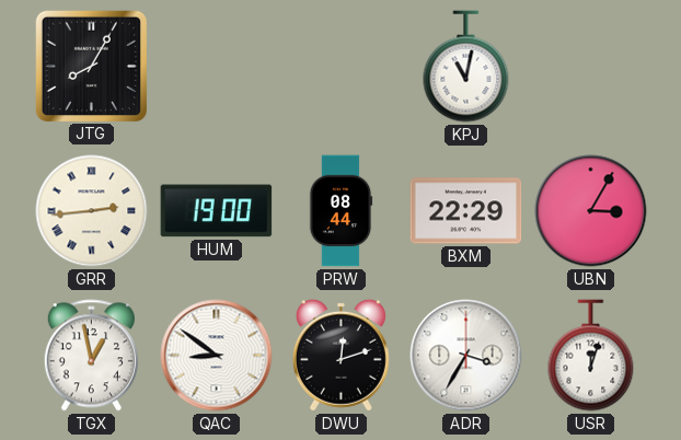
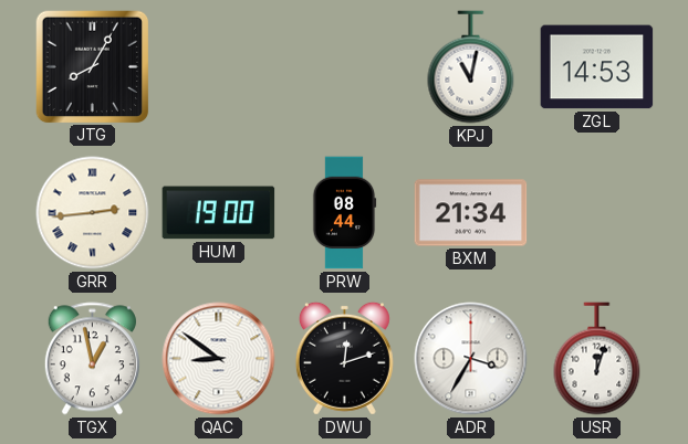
ZGL: none -> 14:53
BXM: 22:29 -> 21:34
UBN: 3:05 -> none
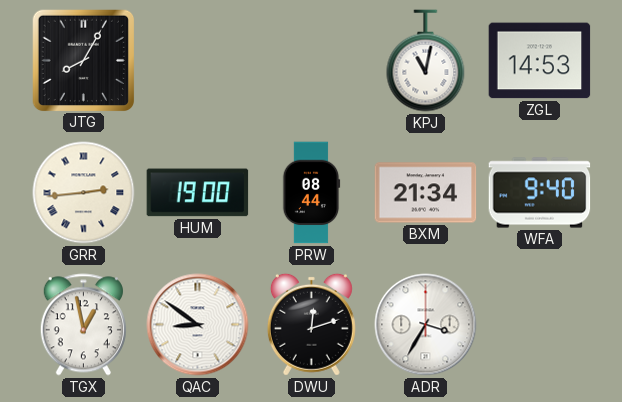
WFA: none -> 9:40
USR: 12:03 -> none
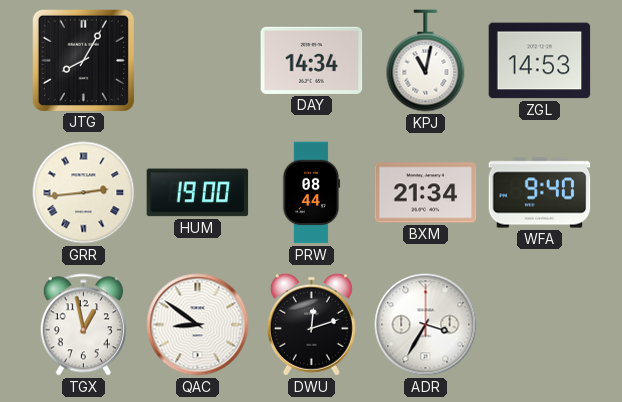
DAY: none -> 14:34
